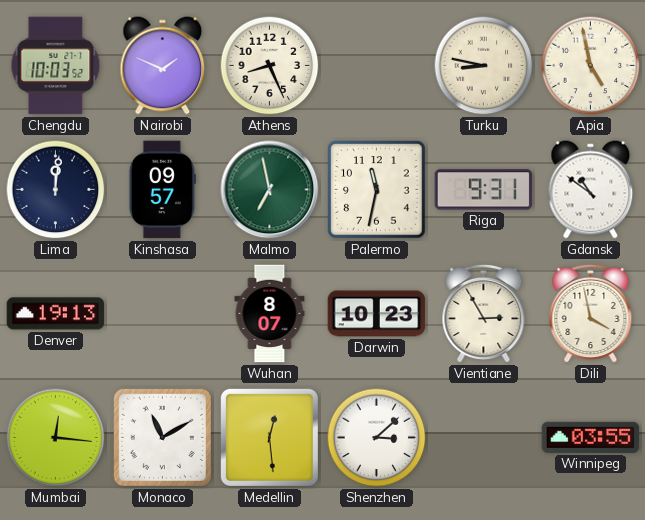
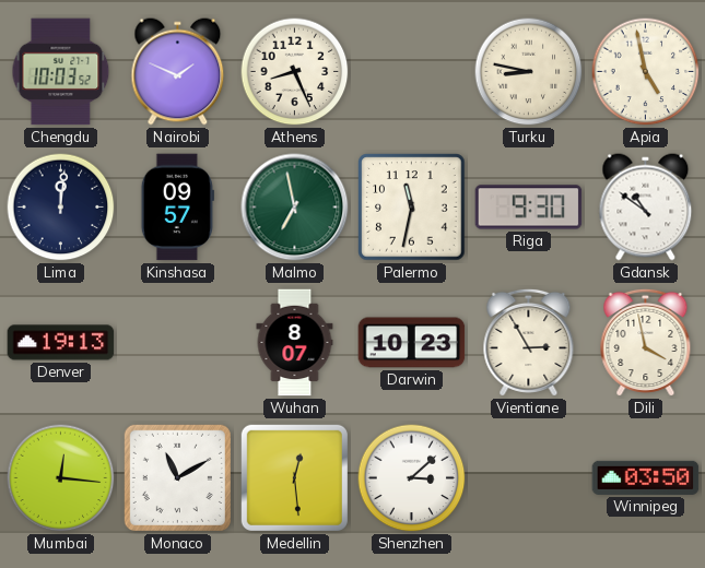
Riga: 9:31 -> 9:30
Winnipeg: 03:55 -> 03:50
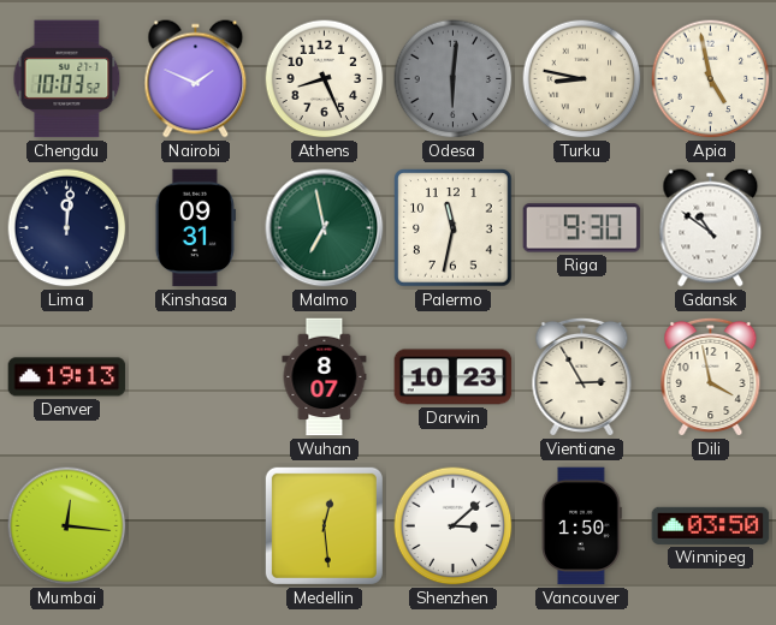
Odesa: none -> 6:01
Kinshasa: 09:57 -> 09:31
Monaco: 11:10 -> none
Vancouver: none -> 1:50
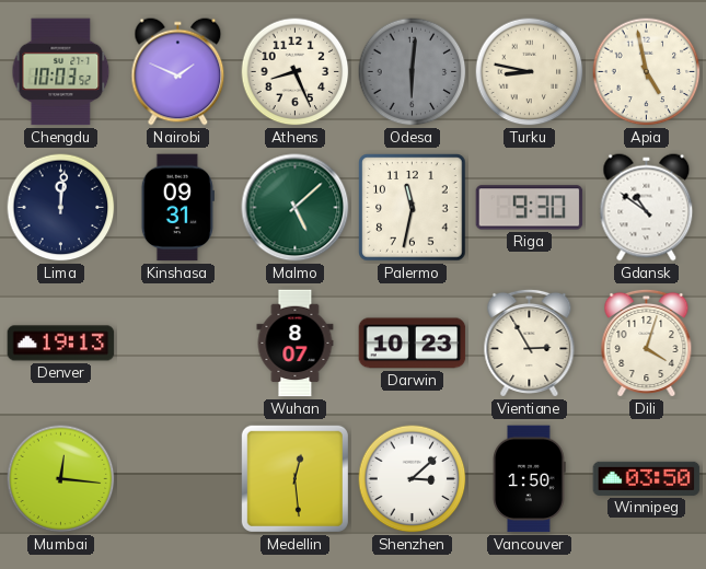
Malmo: 6:58 -> 5:08
Dili: 3:58 -> 4:03
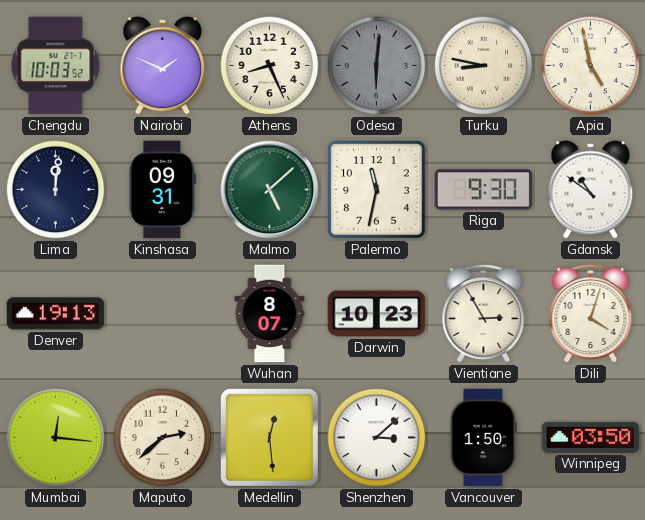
Maputo: none -> 2:38
